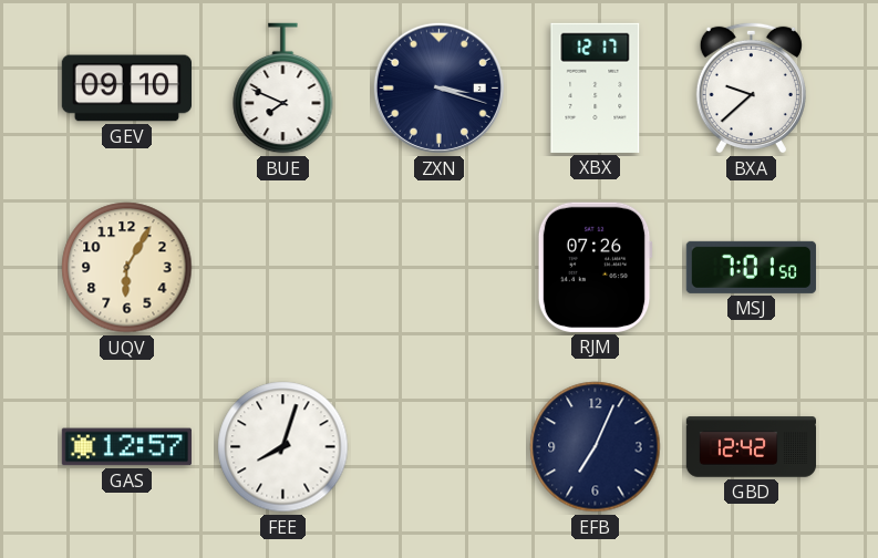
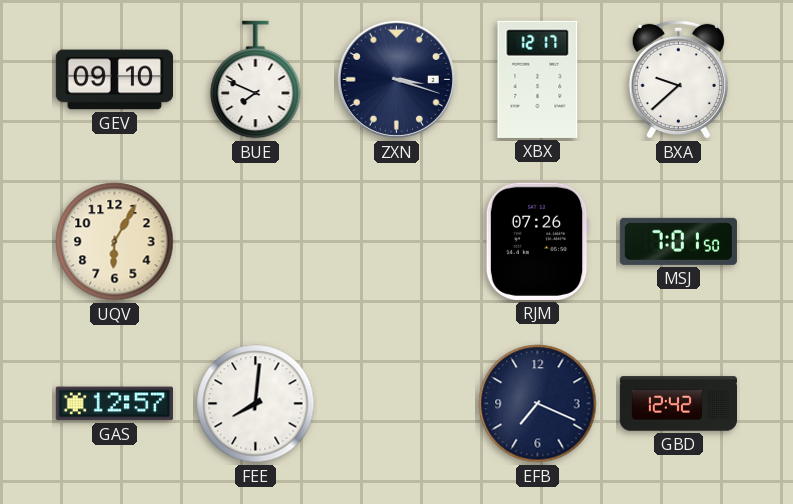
FEE: 8:03 -> 8:01
EFB: 7:04 -> 7:19
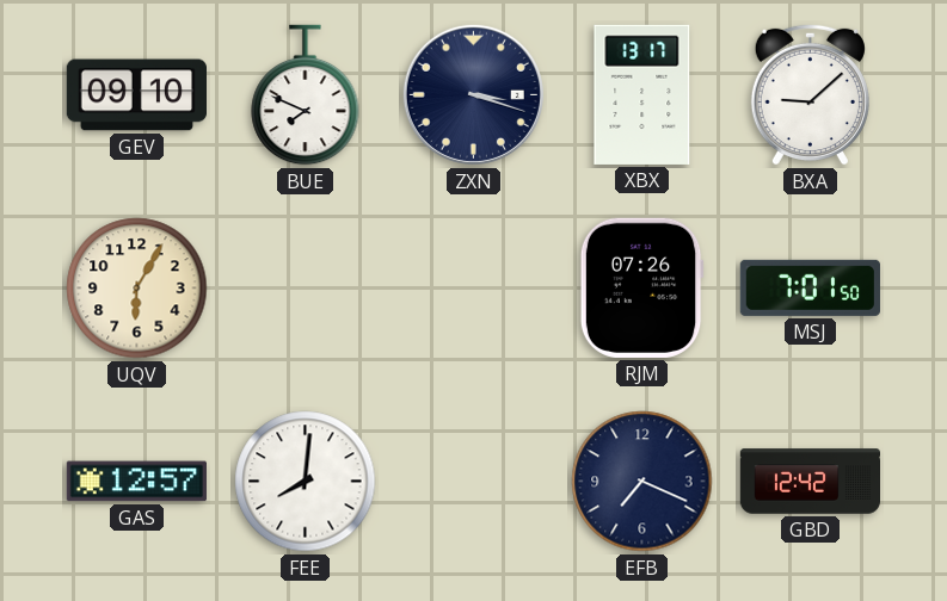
XBX: 12:17 -> 13:17
BXA: 9:38 -> 9:08
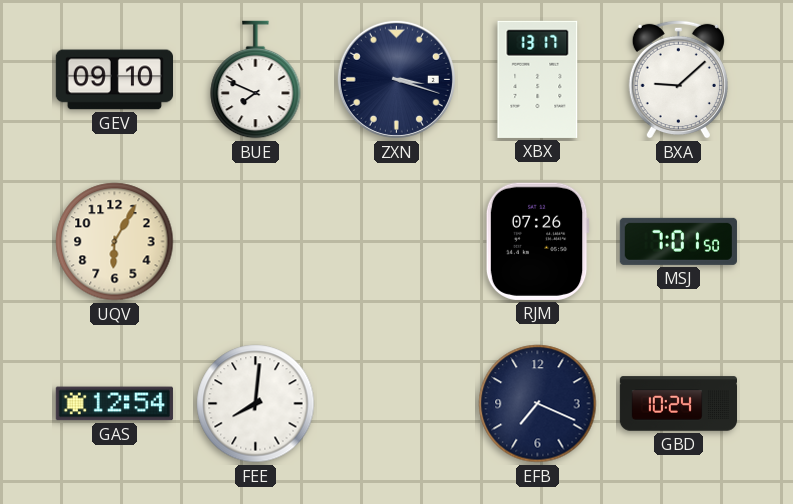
GAS: 12:57 -> 12:54
GBD: 12:42 -> 10:24
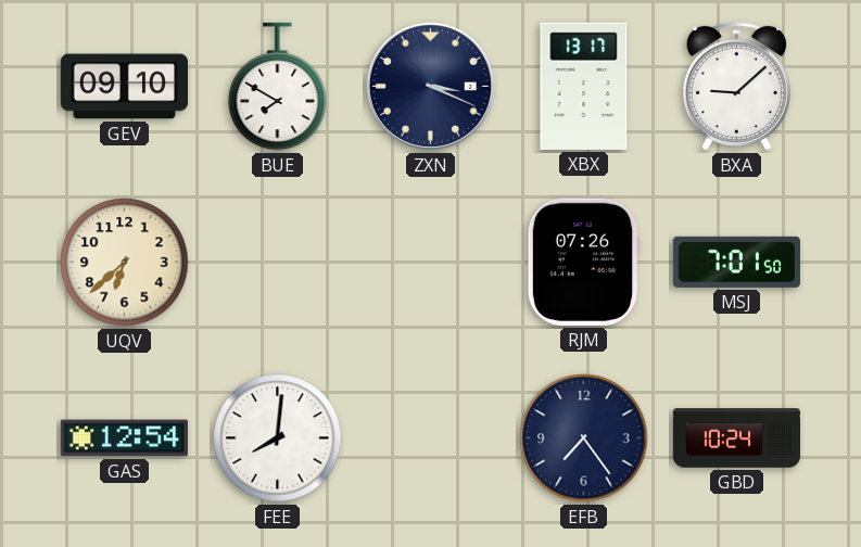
BUE: 7:49 -> 7:50
ZXN: 3:18 -> 3:19
UQV: 6:05 -> 6:38
EFB: 7:19 -> 7:24
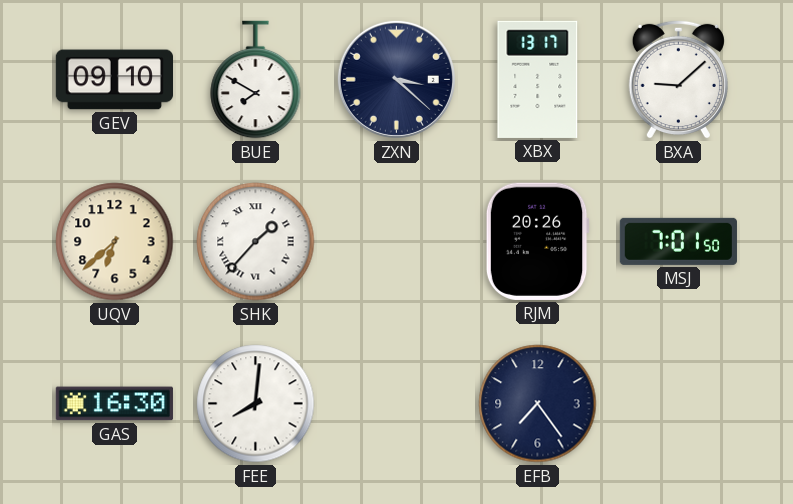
ZXN: 3:19 -> 3:22
SHK: none -> 1:37
RJM: 07:26 -> 20:26
GAS: 12:54 -> 16:30
GBD: 10:24 -> none
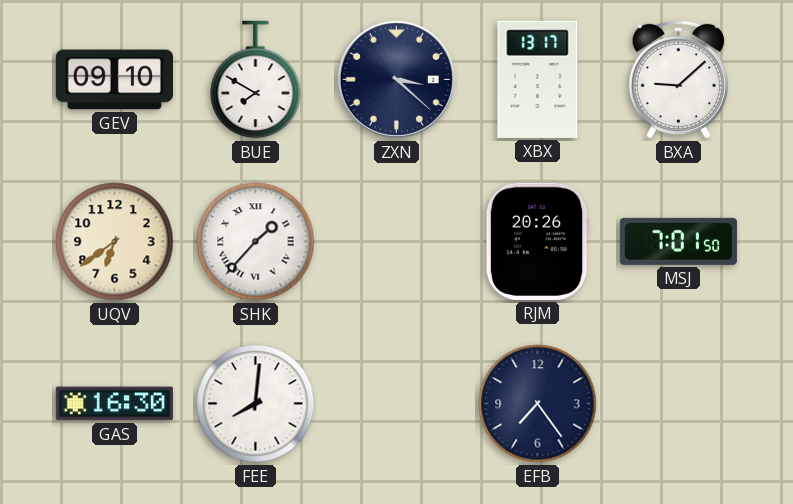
UQV: 6:38 -> 6:39
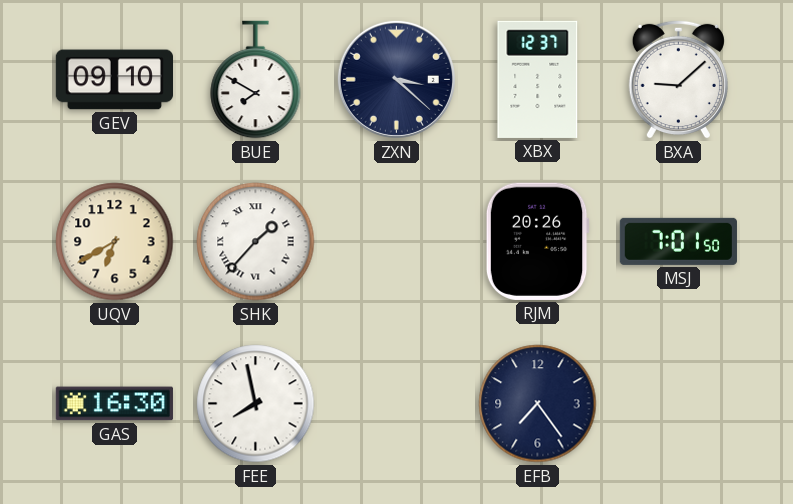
XBX: 13:17 -> 12:37
UQV: 6:39 -> 6:40
FEE: 8:01 -> 7:58
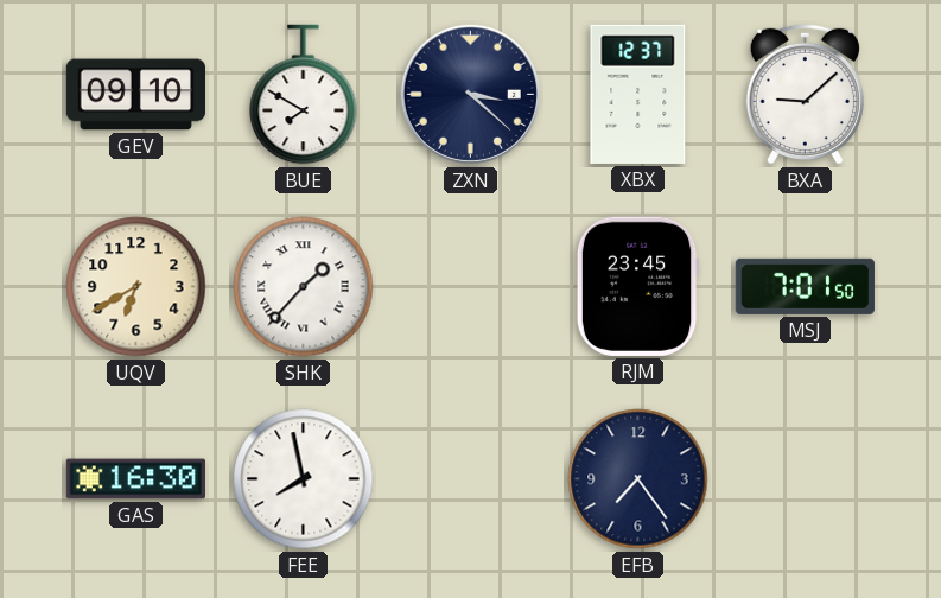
RJM: 20:26 -> 23:45
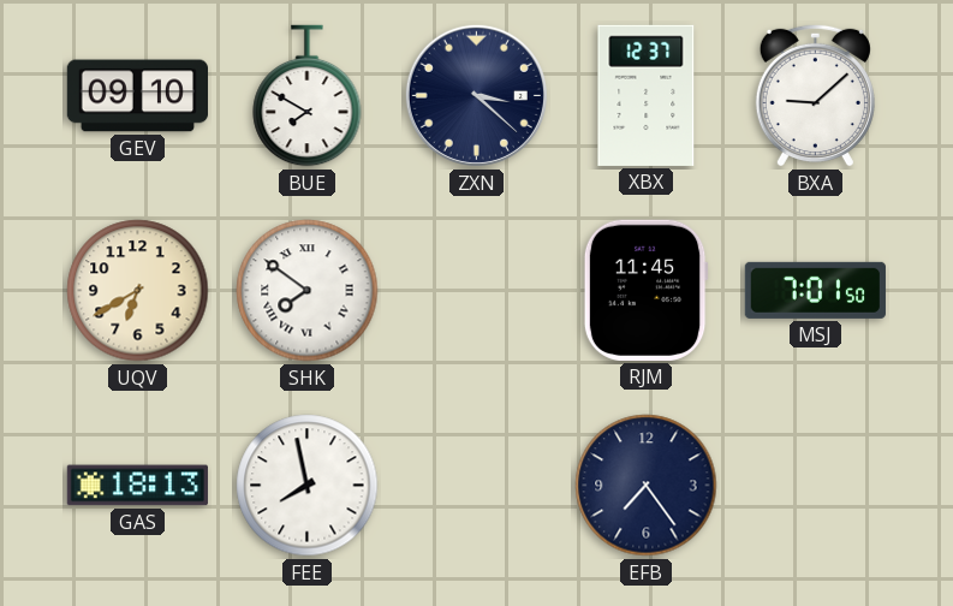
SHK: 1:37 -> 7:51
RJM: 23:45 -> 11:45
GAS: 16:30 -> 18:13
